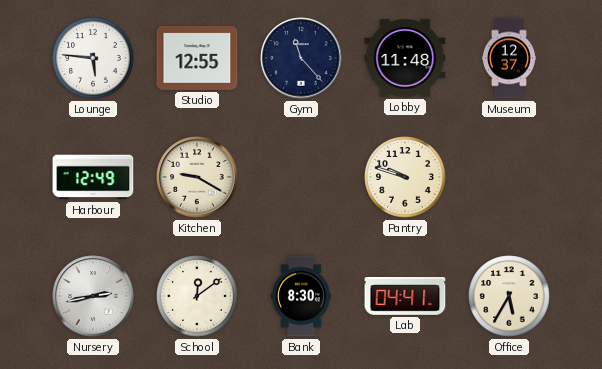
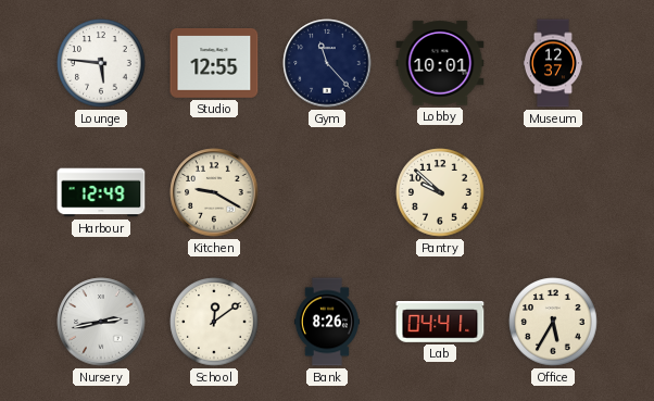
Lobby: 11:48 -> 10:01
Pantry: 9:48 -> 9:52
Bank: 8:30 -> 8:26
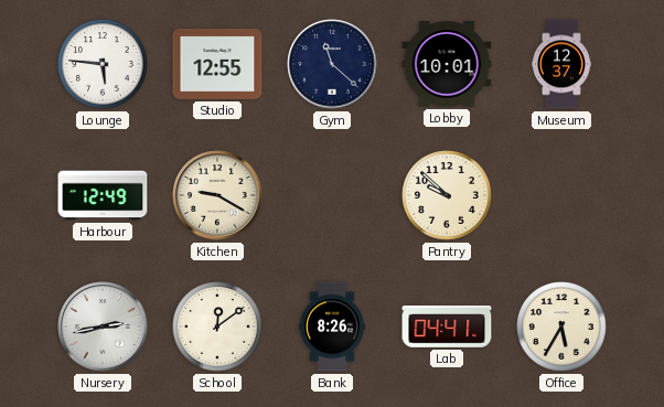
Gym: 11:23 -> 11:22
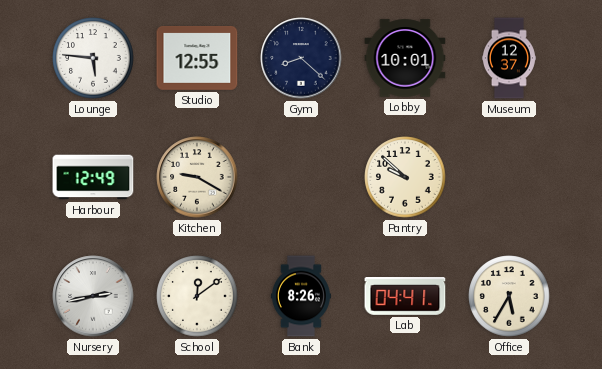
Gym: 11:22 -> 8:22
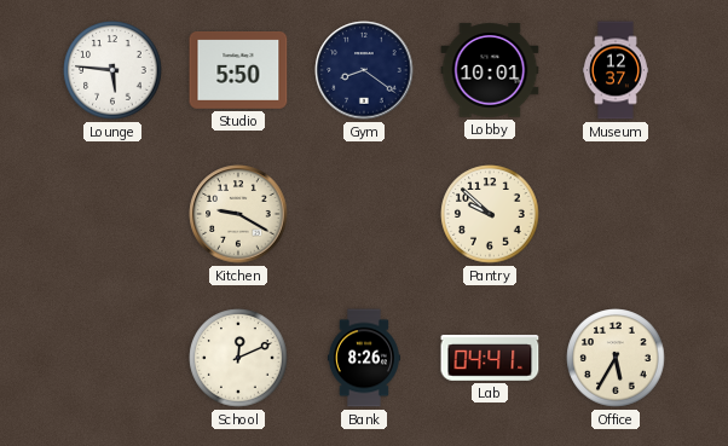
Studio: 12:55 -> 5:50
Gym: 8:22 -> 8:21
Harbour: 12:49 -> none
Nursery: 2:43 -> none
School: 12:09 -> 12:11
